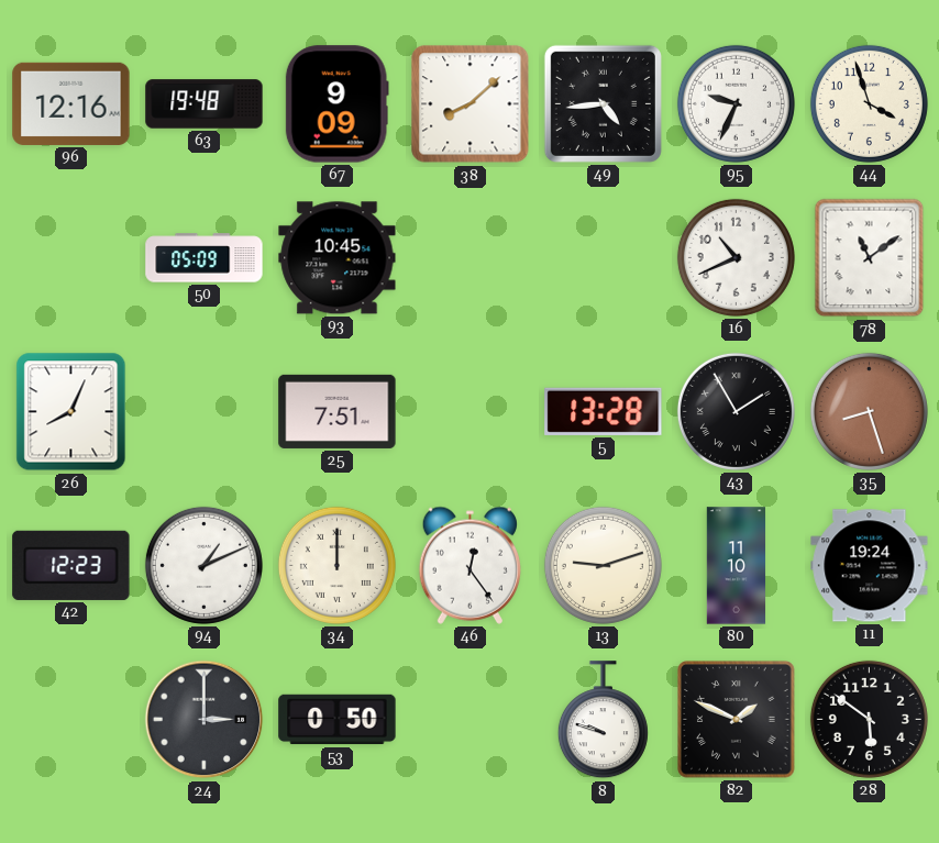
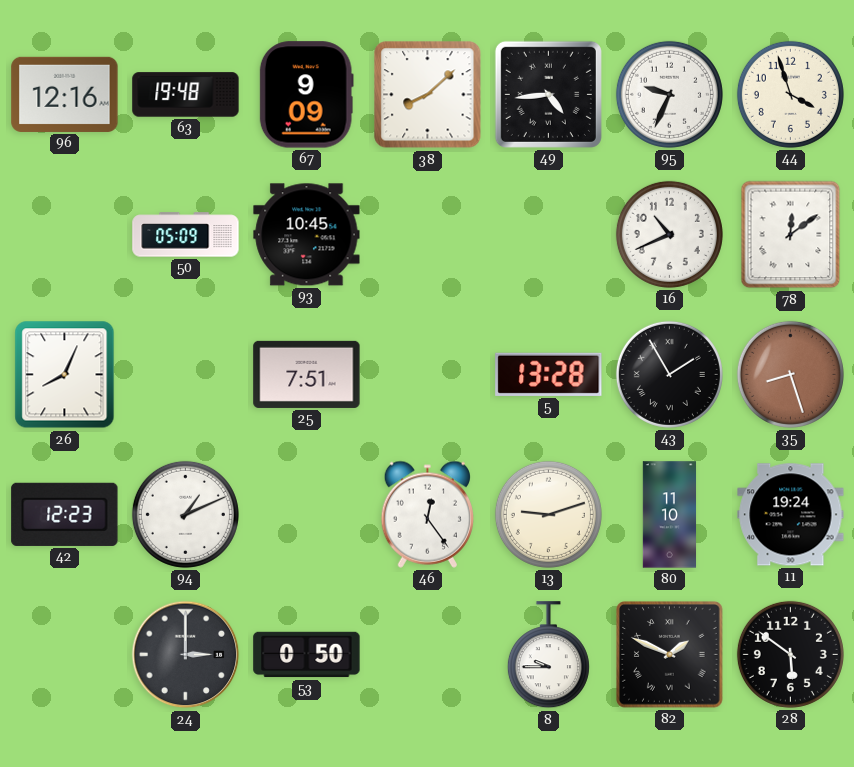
78: 11:09 -> 12:09
34: 12:00 -> none
8: 9:48 -> 9:45
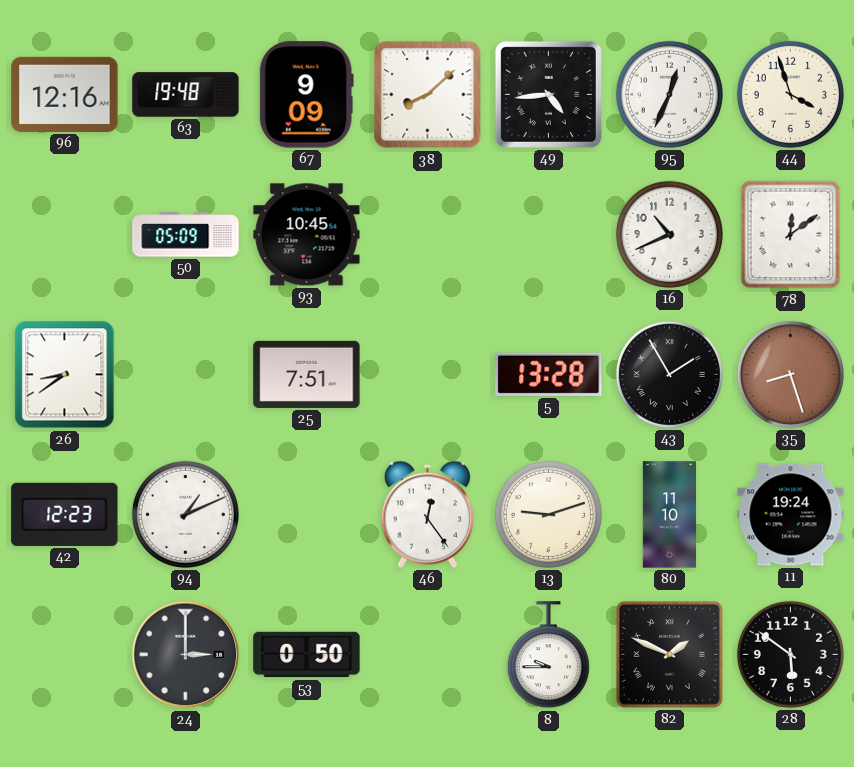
95: 9:34 -> 12:34
26: 8:04 -> 8:39
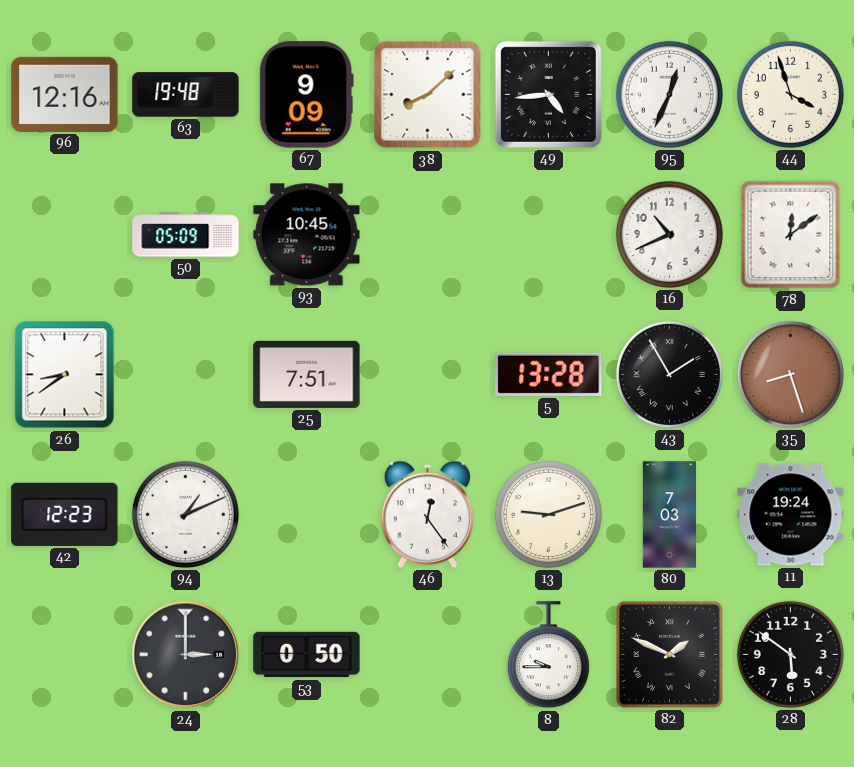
80: 11:10 -> 7:03
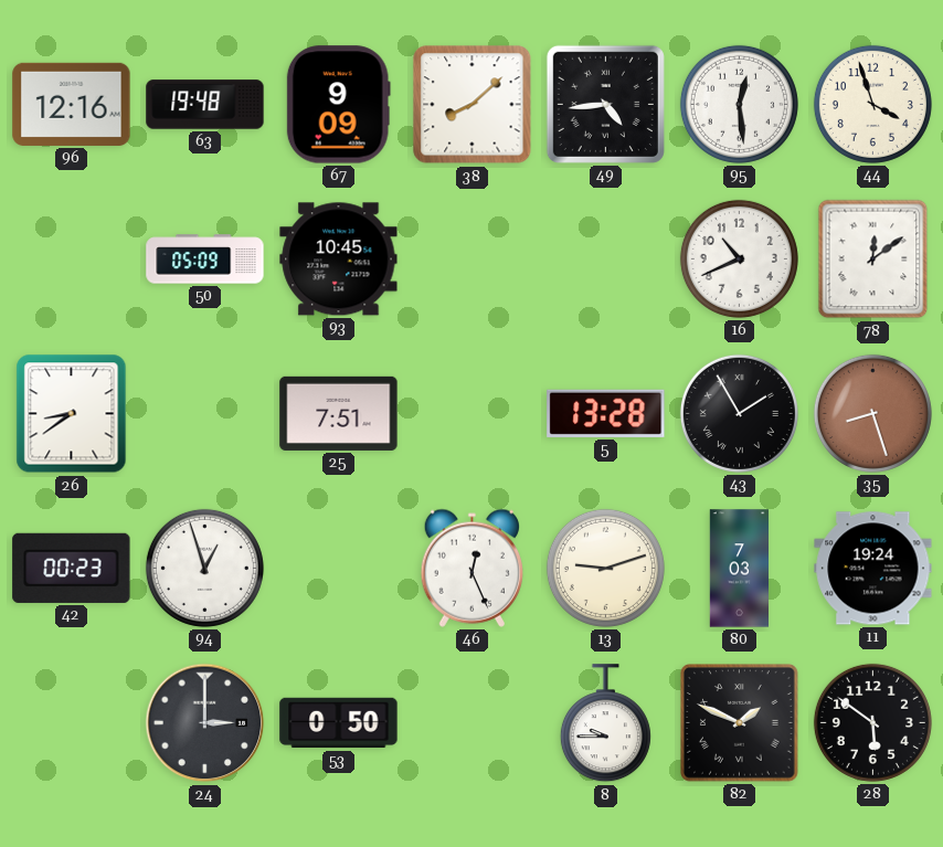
95: 12:34 -> 12:29
42: 12:23 -> 00:23
94: 1:11 -> 12:57
46: 12:24 -> 12:26
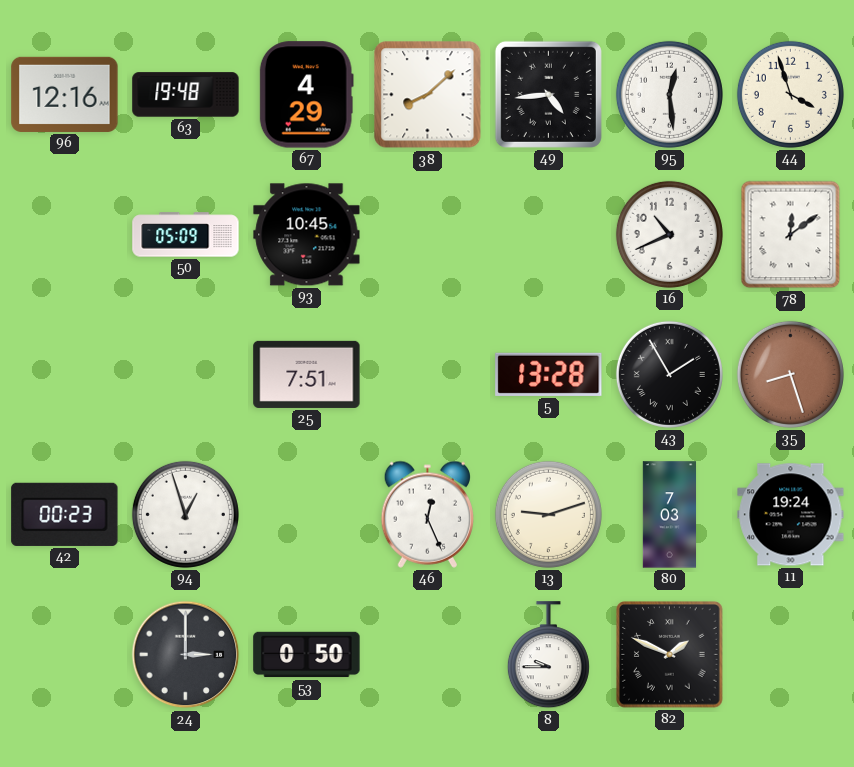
67: 9:09 -> 4:29
26: 8:39 -> none
28: 5:51 -> none
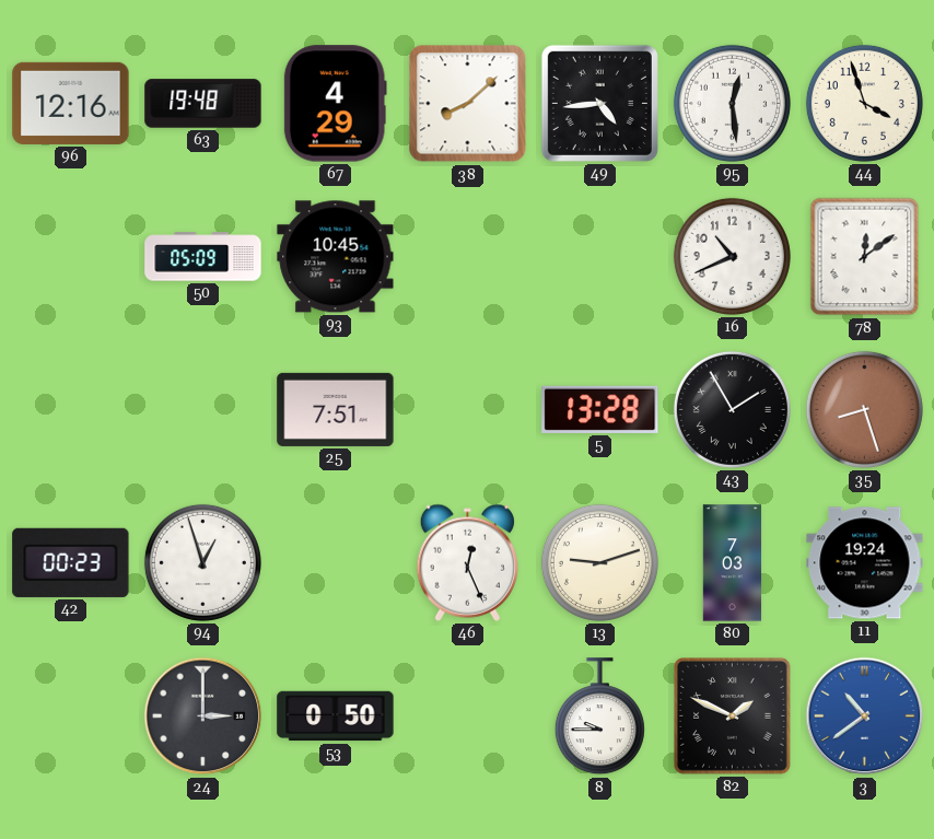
3: none -> 10:39
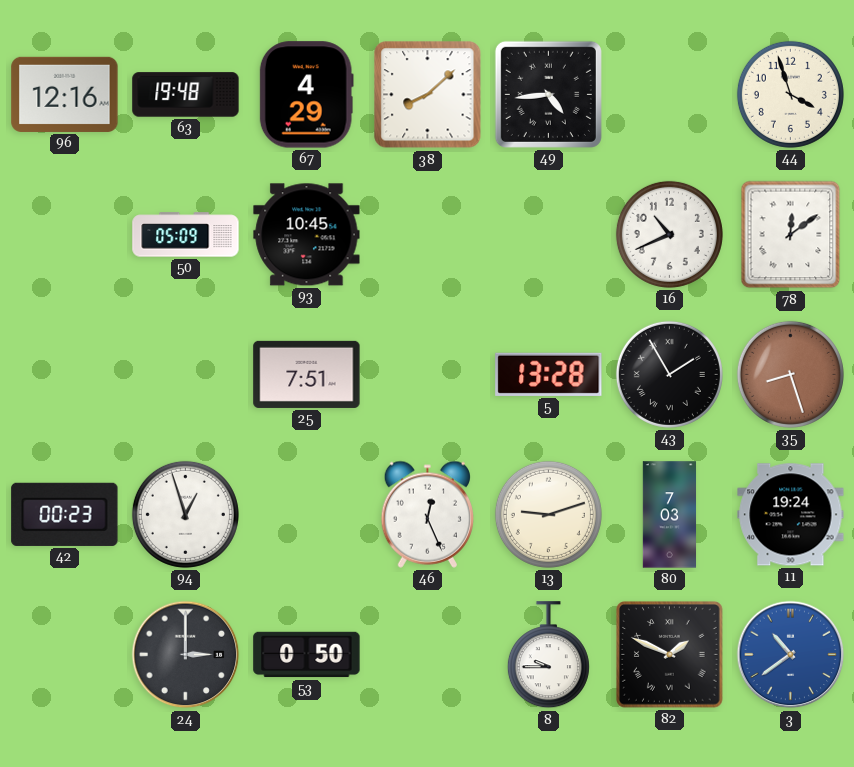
95: 12:29 -> none
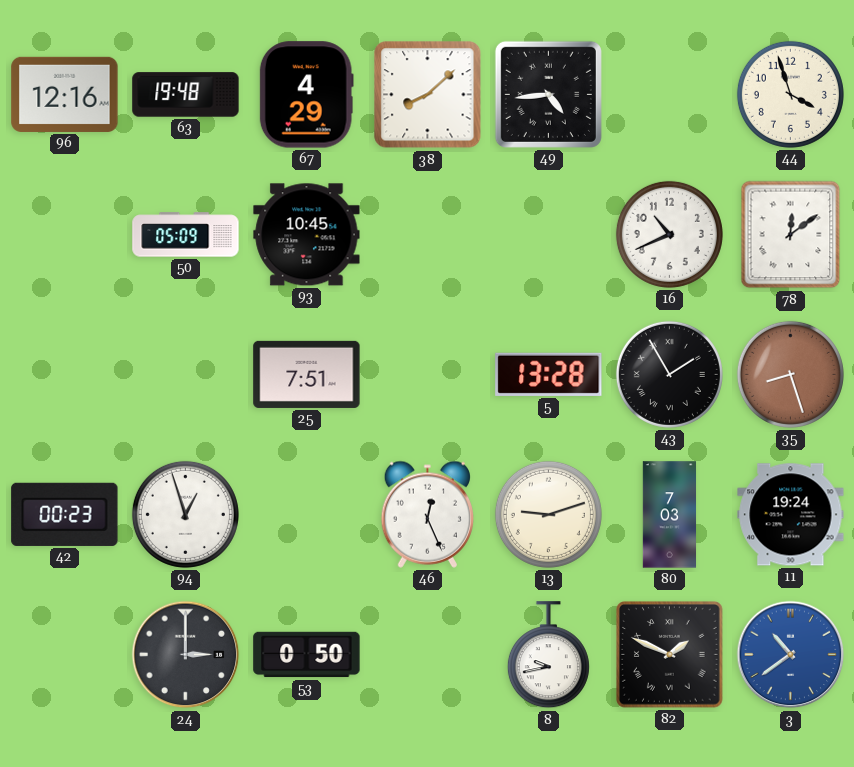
8: 9:45 -> 9:43
